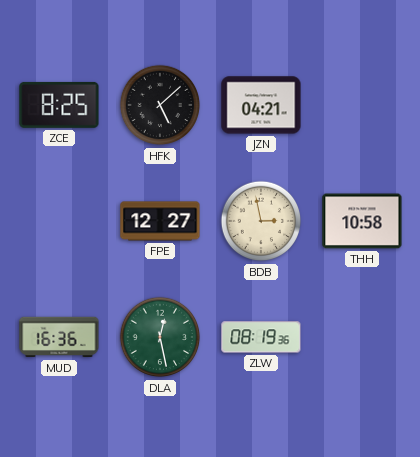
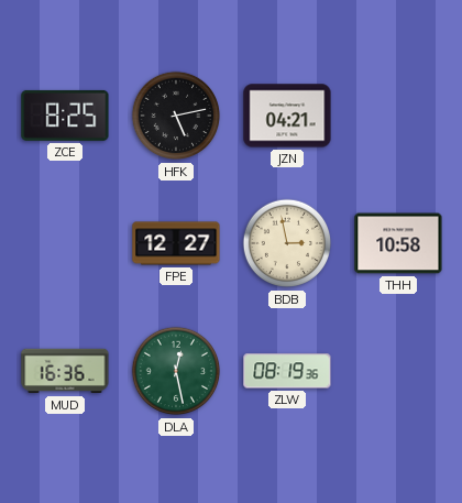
HFK: 5:08 -> 5:13
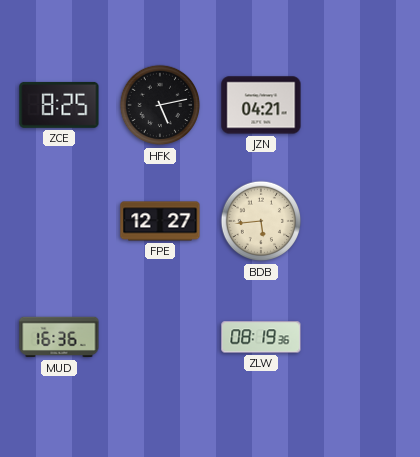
BDB: 2:58 -> 5:44
THH: 10:58 -> none
DLA: 12:28 -> none
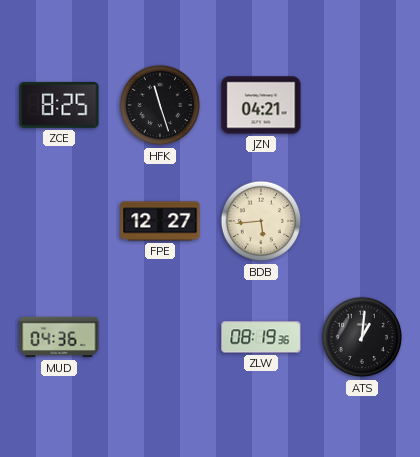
HFK: 5:13 -> 11:27
MUD: 16:36 -> 04:36
ATS: none -> 1:01
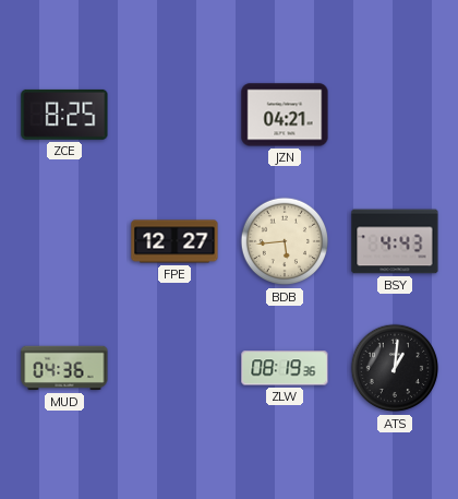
HFK: 11:27 -> none
BSY: none -> 4:43
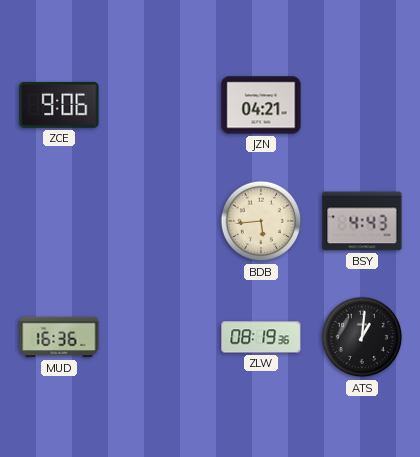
ZCE: 8:25 -> 9:06
FPE: 12:27 -> none
MUD: 04:36 -> 16:36
